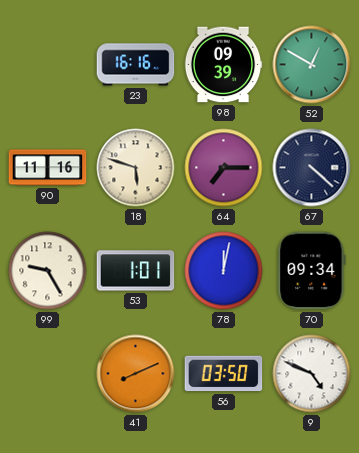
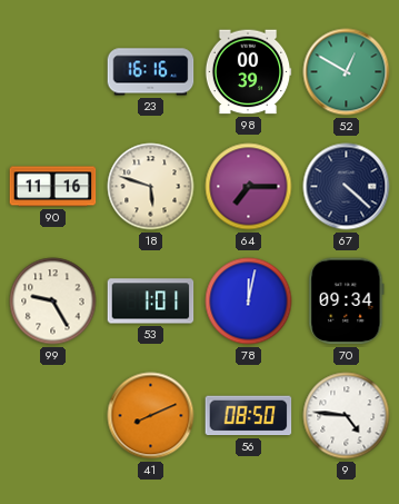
98: 09:39 -> 00:39
56: 03:50 -> 08:50
9: 4:49 -> 4:46
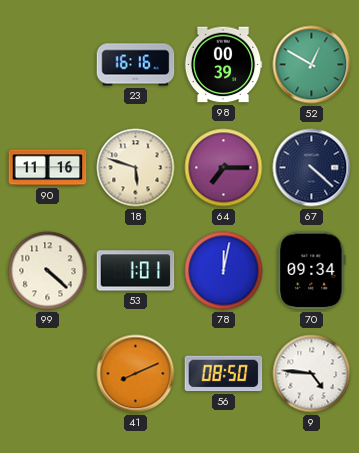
99: 9:25 -> 4:22
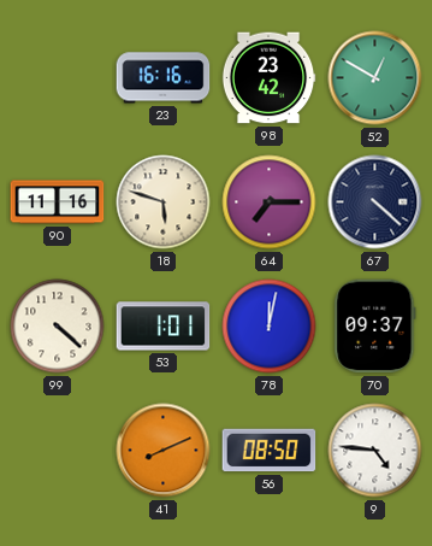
98: 00:39 -> 23:42
70: 09:34 -> 09:37
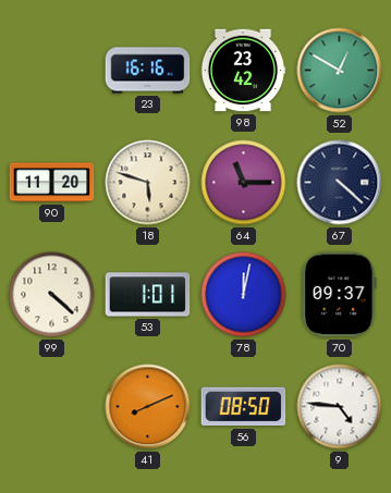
90: 11:16 -> 11:20
64: 7:15 -> 11:15
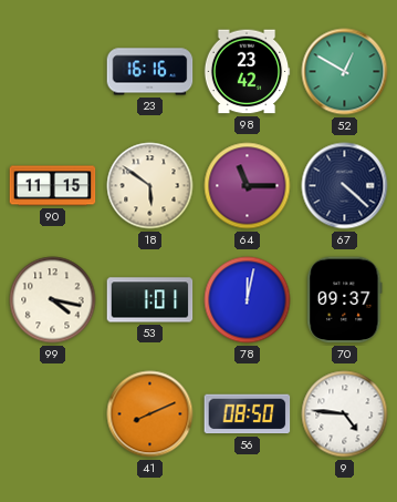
90: 11:20 -> 11:15
18: 5:48 -> 5:51
99: 4:22 -> 4:17
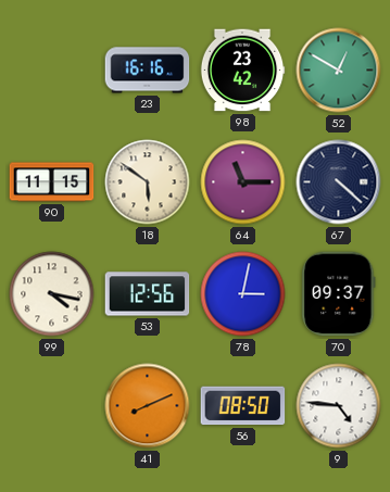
53: 1:01 -> 12:56
78: 12:02 -> 3:02
